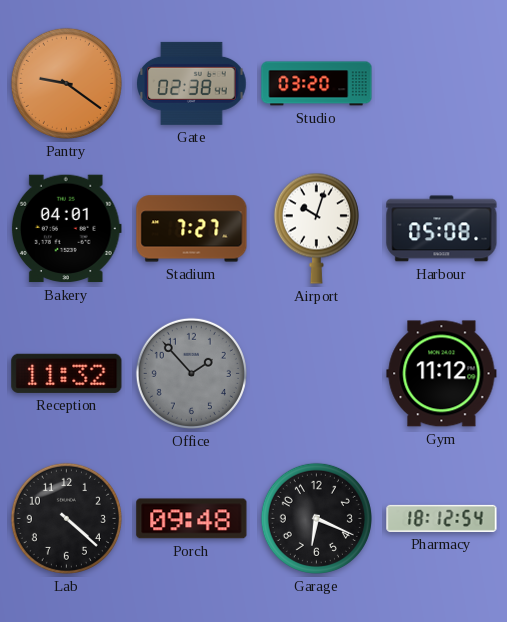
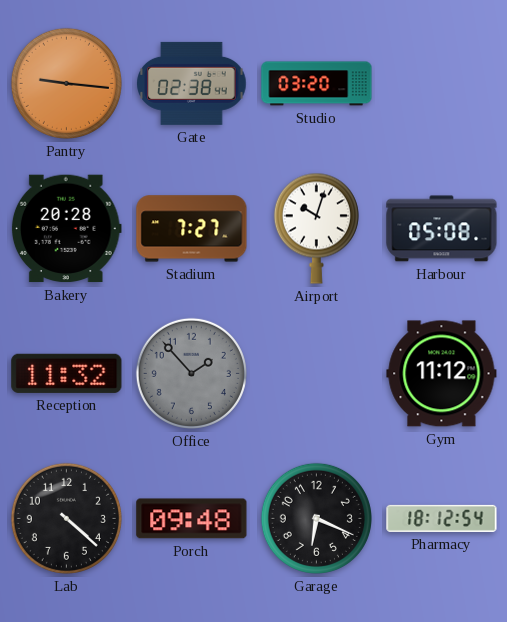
Pantry: 9:21 -> 9:16
Bakery: 04:01 -> 20:28
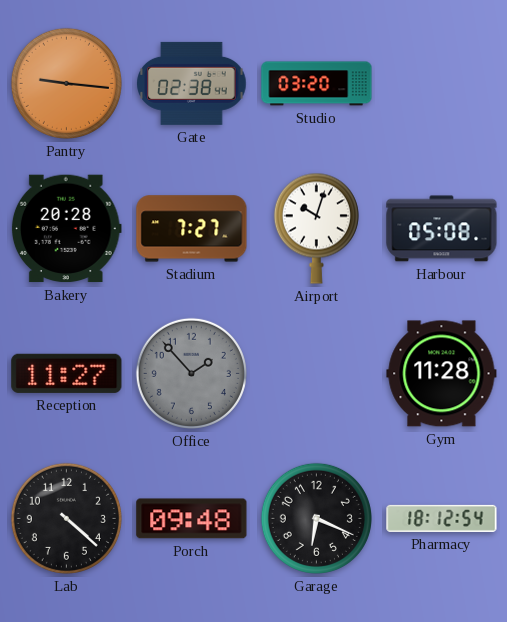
Reception: 11:32 -> 11:27
Gym: 11:12 -> 11:28
